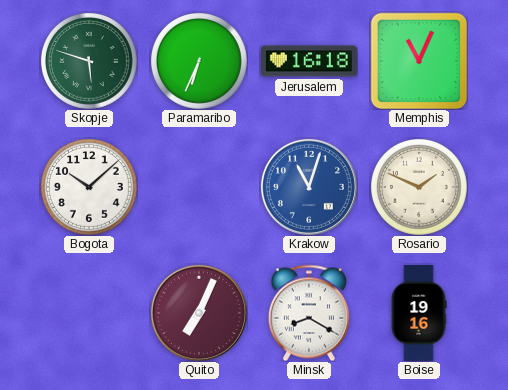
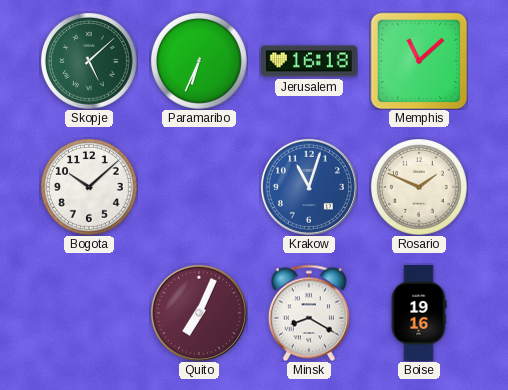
Skopje: 5:48 -> 5:08
Memphis: 11:04 -> 11:08
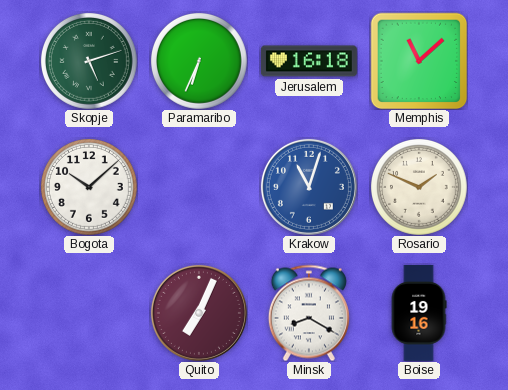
Skopje: 5:08 -> 5:12
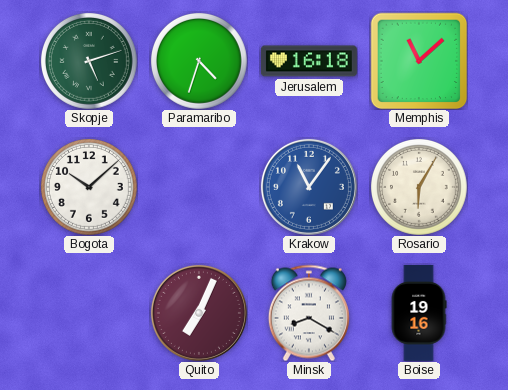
Paramaribo: 6:34 -> 4:33
Krakow: 11:03 -> 11:06
Rosario: 1:49 -> 6:05
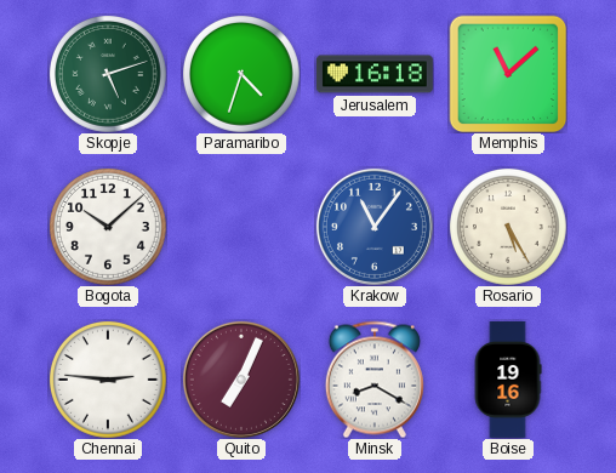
Rosario: 6:05 -> 5:25
Chennai: none -> 2:46
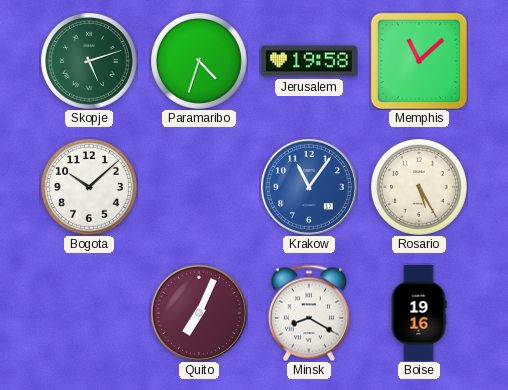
Jerusalem: 16:18 -> 19:58
Chennai: 2:46 -> none
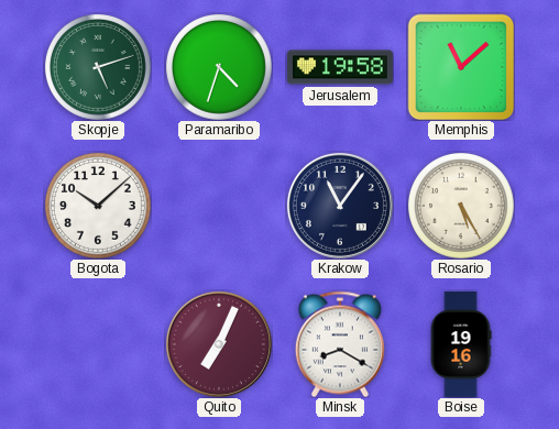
Krakow dial: blue -> navy
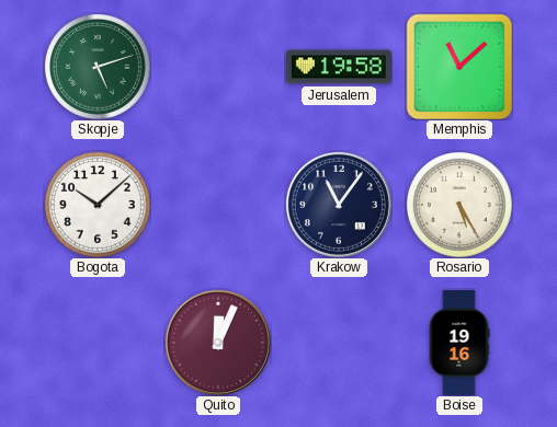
Paramaribo: 4:33 -> none
Quito: 7:04 -> 12:04
Minsk: 8:20 -> none
